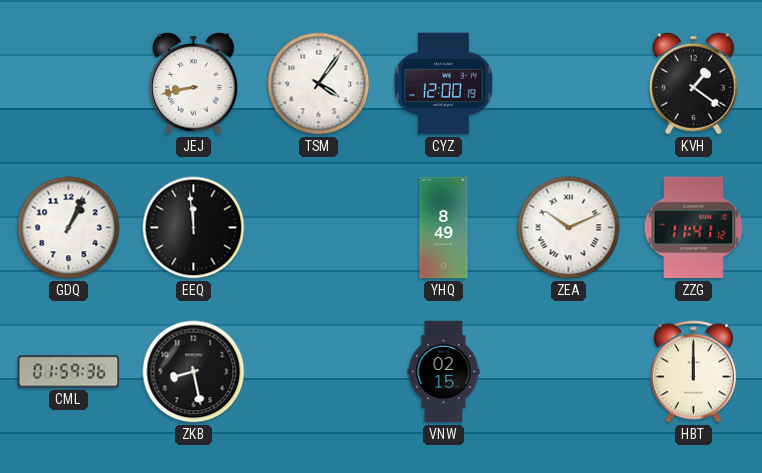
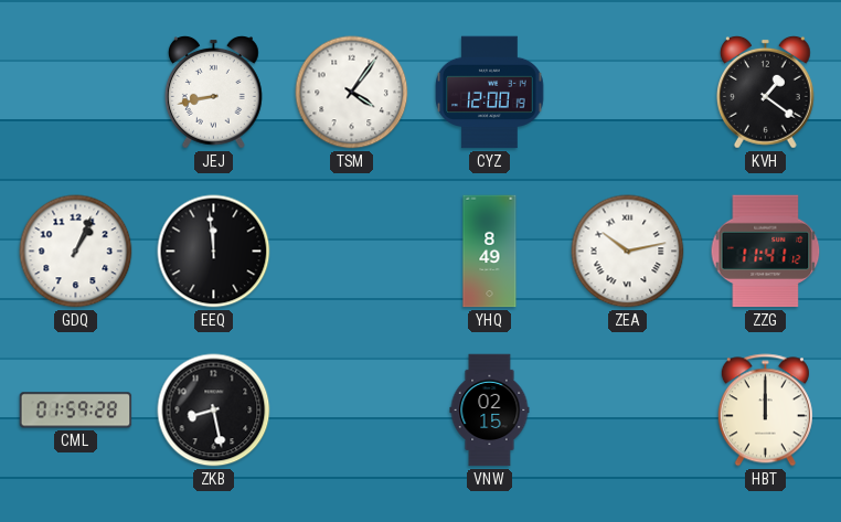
ZEA: 10:11 -> 10:13
CML: 01:59:36 -> 01:59:28
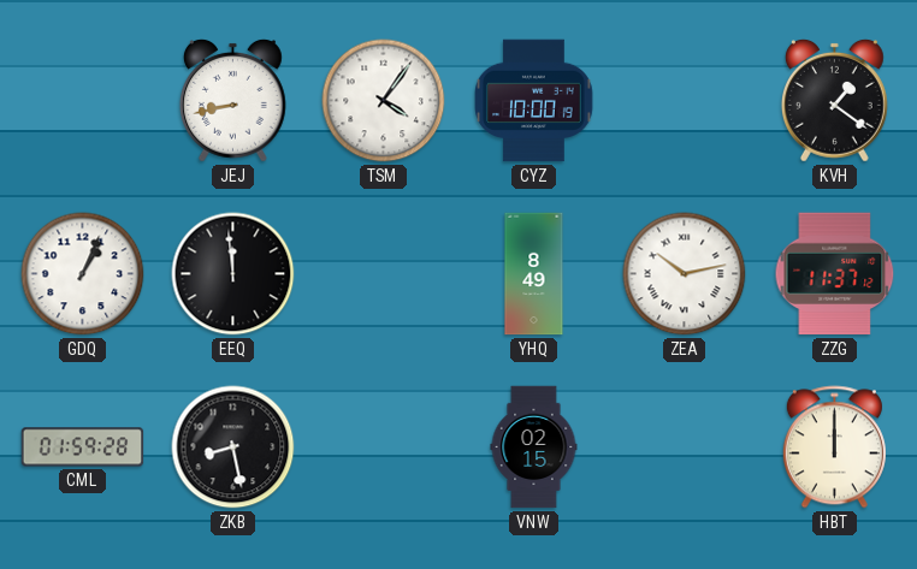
CYZ: 12:00 -> 10:00
ZZG: 11:41 -> 11:37
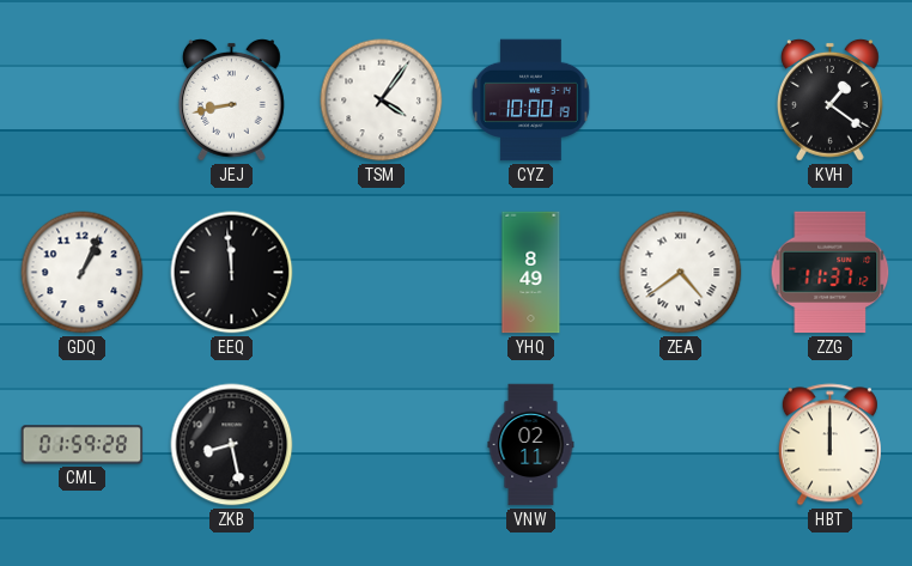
ZEA: 10:13 -> 4:39
VNW: 02:15 -> 02:11
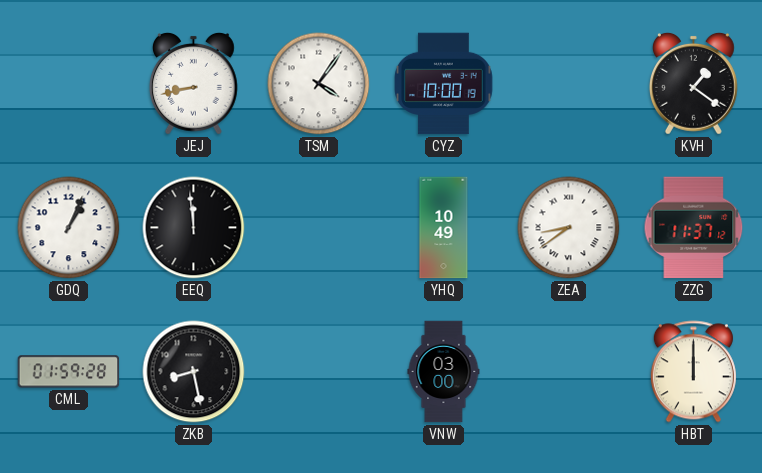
YHQ: 8:49 -> 10:49
ZEA: 4:39 -> 8:39
VNW: 02:11 -> 03:00
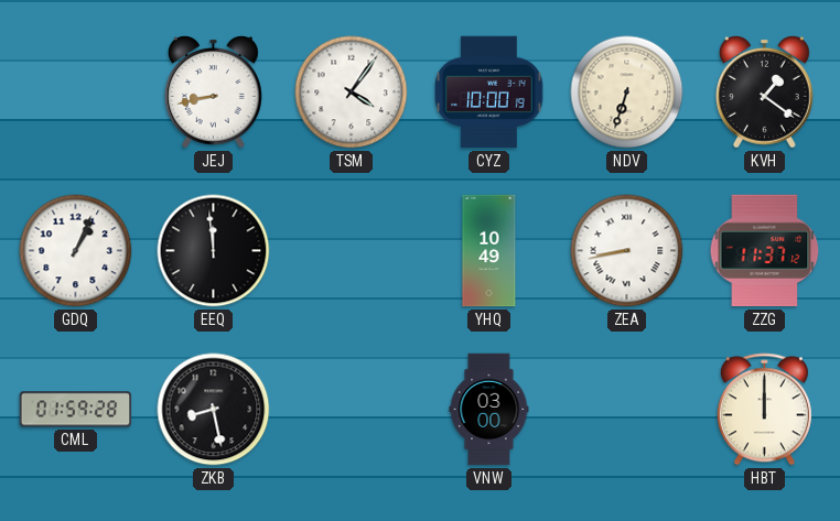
NDV: none -> 6:33
ZEA: 8:39 -> 8:43
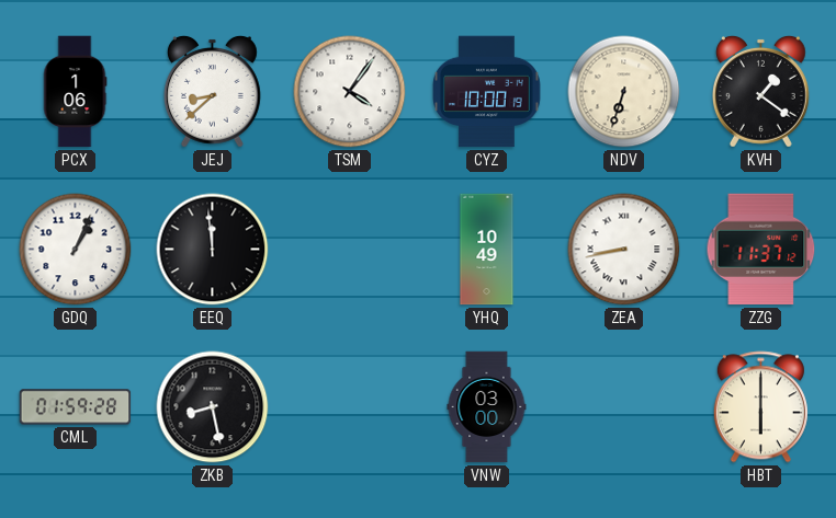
PCX: none -> 1:06
JEJ: 8:43 -> 8:38
HBT: 12:00 -> 6:00
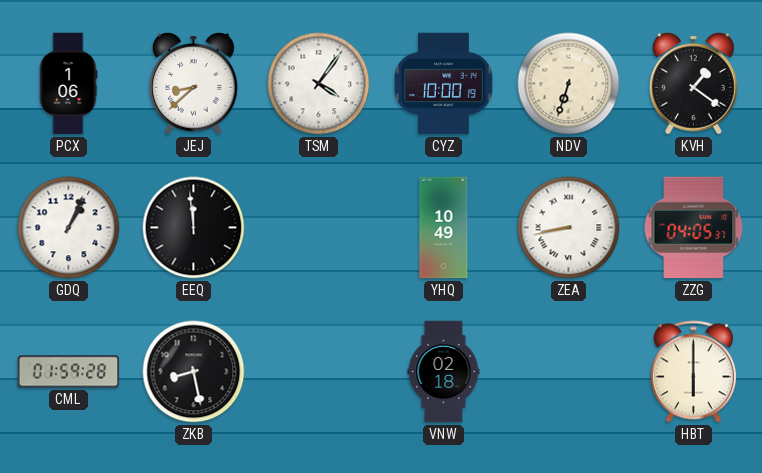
ZZG: 11:37 -> 04:05
VNW: 03:00 -> 02:18
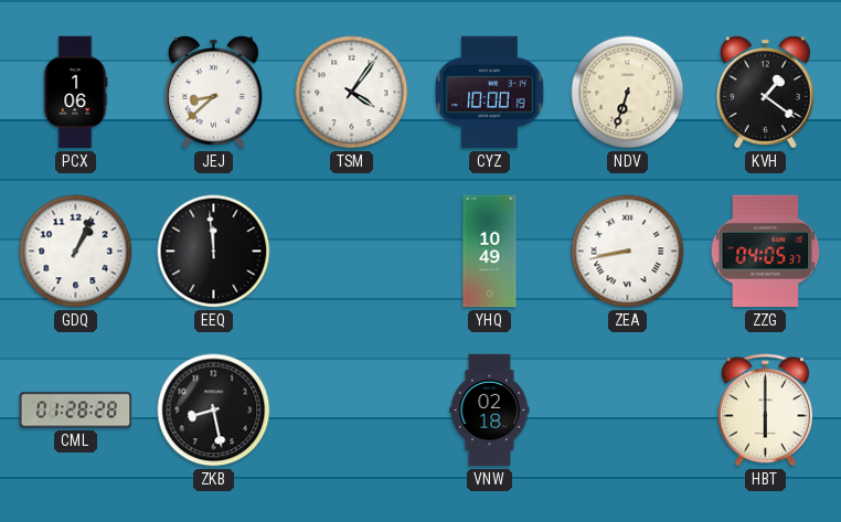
CML: 01:59 -> 01:28
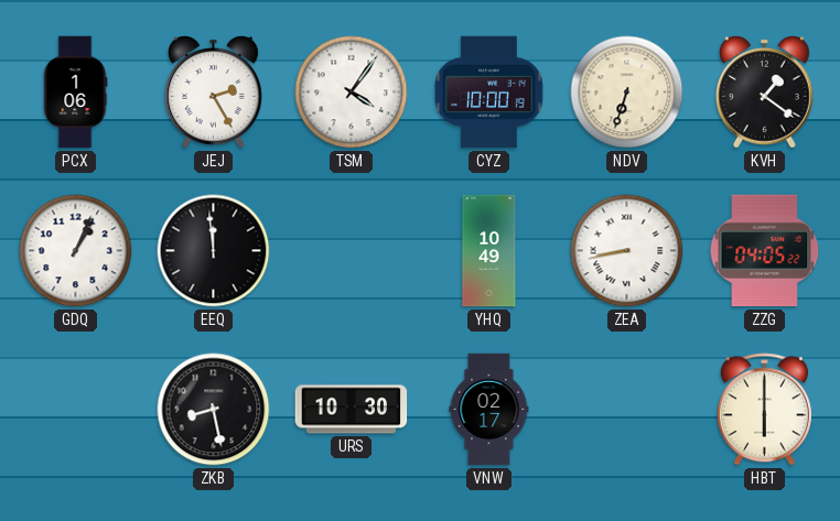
JEJ: 8:38 -> 2:25
ZZG: 04:05:37 -> 04:05:22
CML: 01:28 -> none
URS: none -> 10:30
VNW: 02:18 -> 02:17
